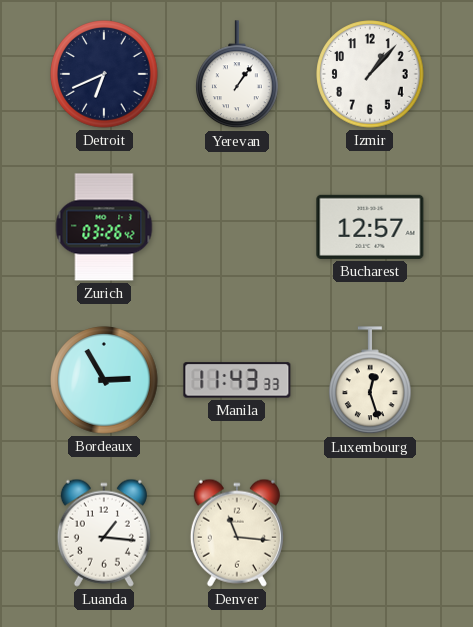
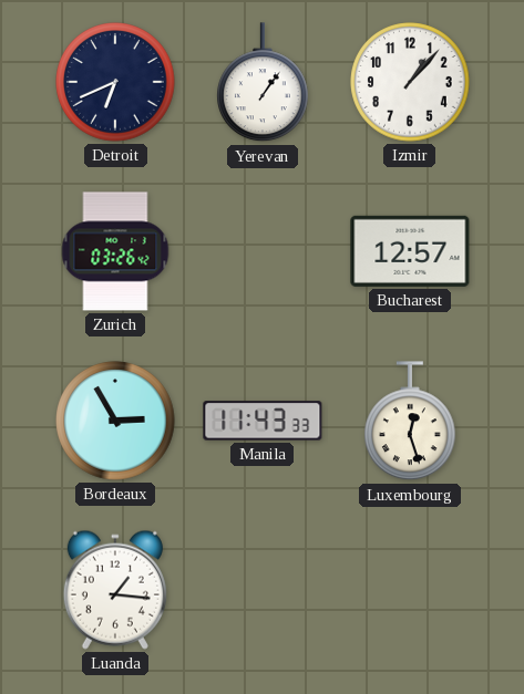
Denver: 11:16 -> none
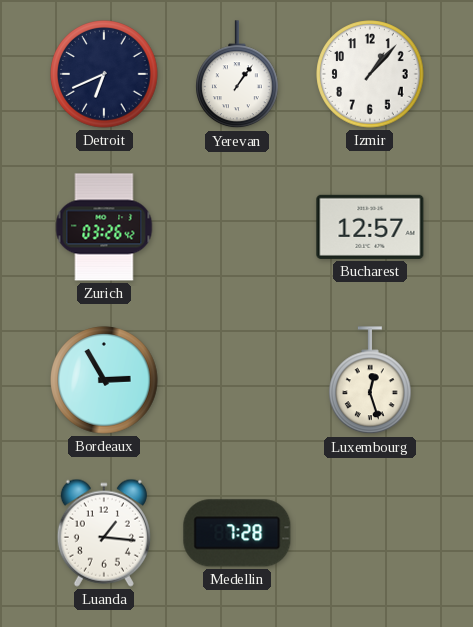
Manila: 11:43 -> none
Medellin: none -> 7:28
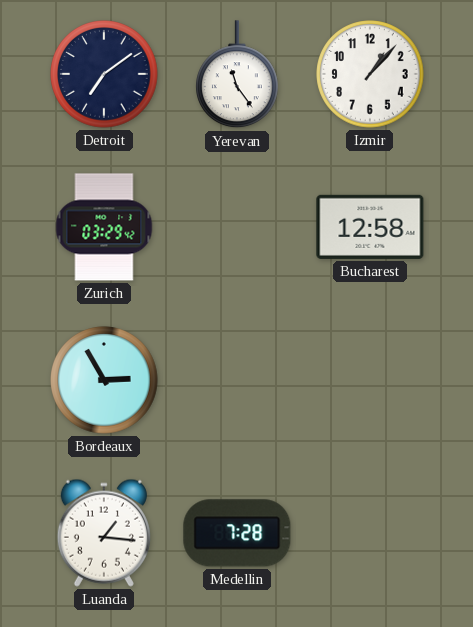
Detroit: 6:41 -> 7:09
Yerevan: 1:06 -> 11:24
Zurich: 03:26 -> 03:29
Bucharest: 12:57 -> 12:58
Luxembourg: 12:27 -> none
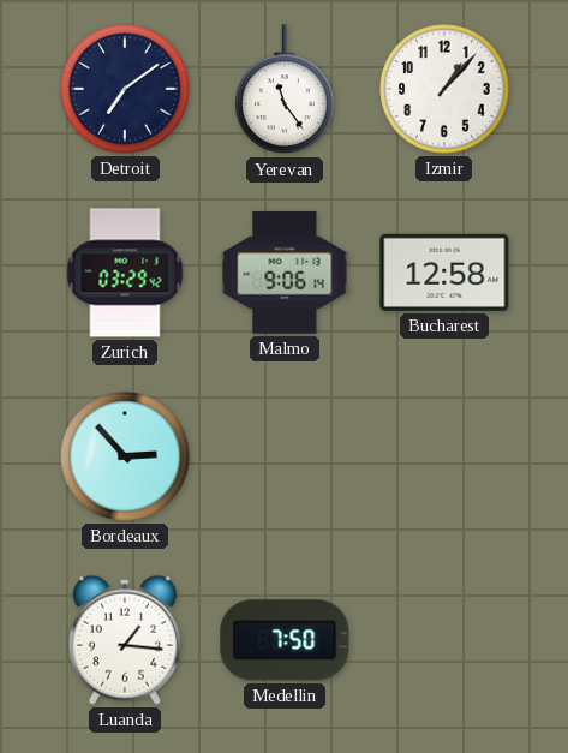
Malmo: none -> 9:06
Bordeaux: 2:55 -> 2:53
Medellin: 7:28 -> 7:50
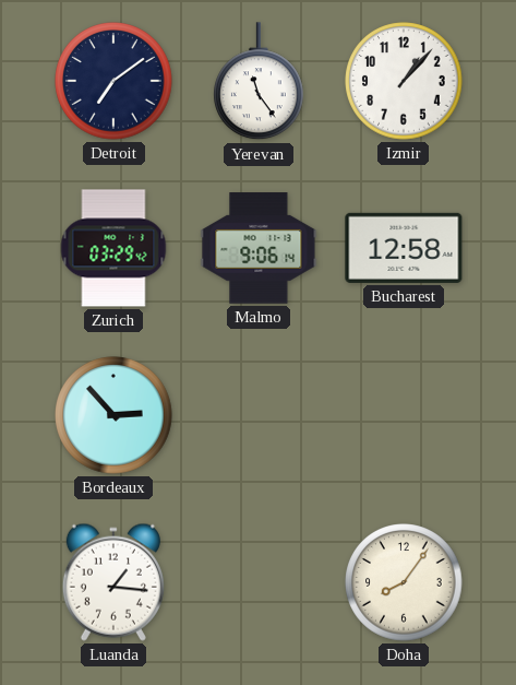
Medellin: 7:50 -> none
Doha: none -> 8:06
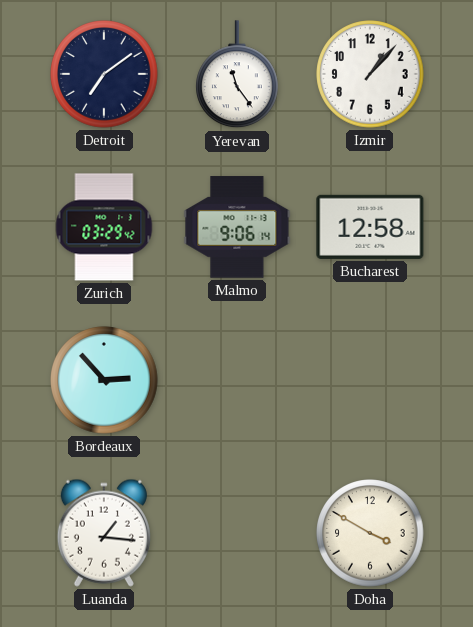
Doha: 8:06 -> 3:50
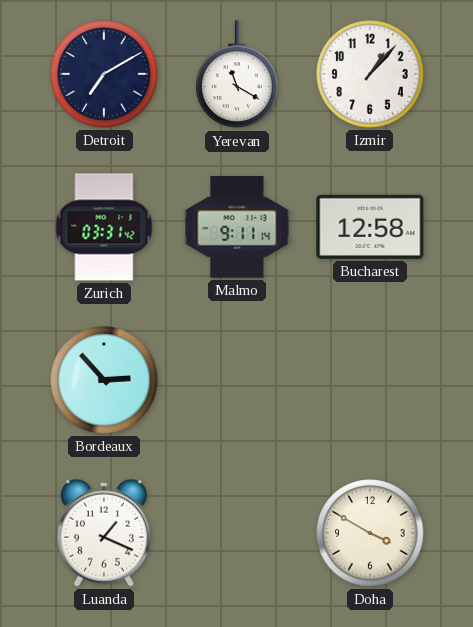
Detroit: 7:09 -> 7:10
Yerevan: 11:24 -> 11:20
Zurich: 03:29 -> 03:31
Malmo: 9:06 -> 9:11
Luanda: 1:16 -> 1:19
